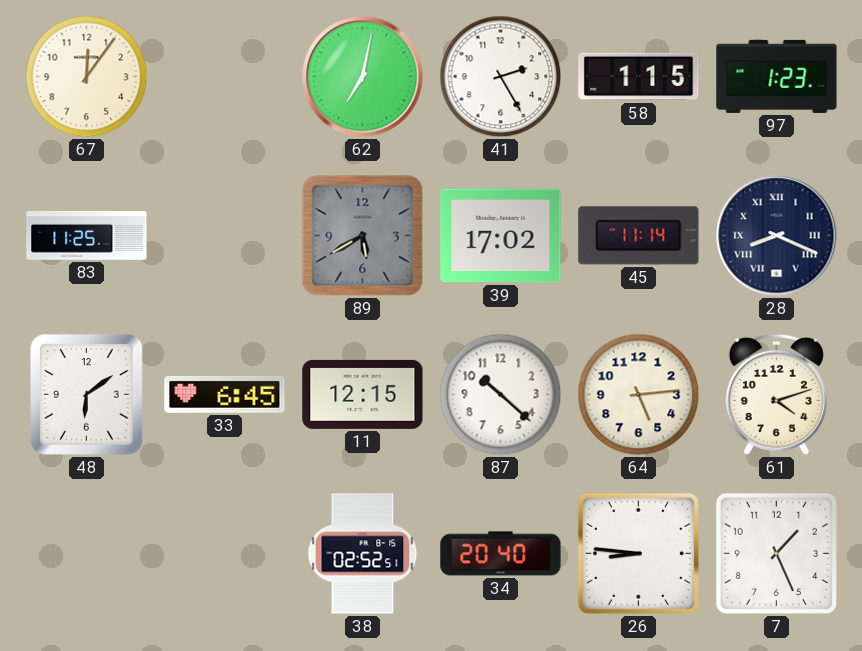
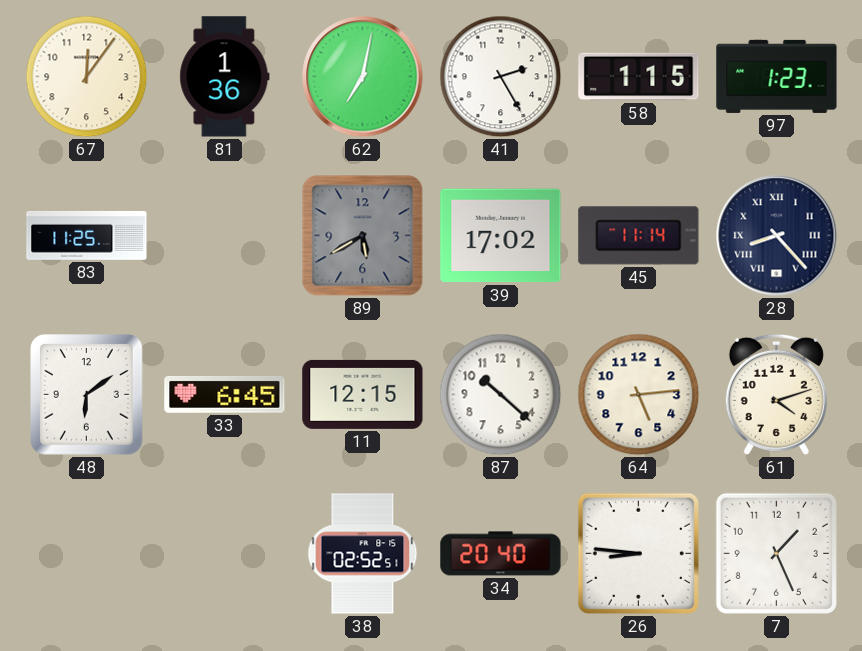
81: none -> 1:36
28: 8:19 -> 8:23
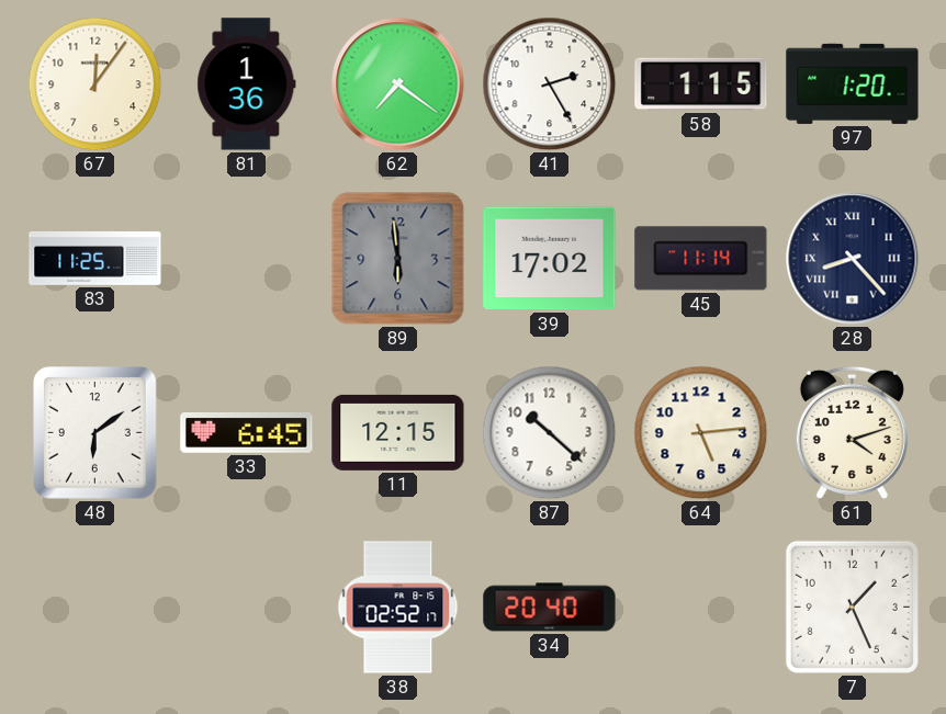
62: 7:02 -> 7:21
97: 1:23 -> 1:20
89: 5:40 -> 5:59
38: 02:52:51 -> 02:52:17
26: 8:46 -> none
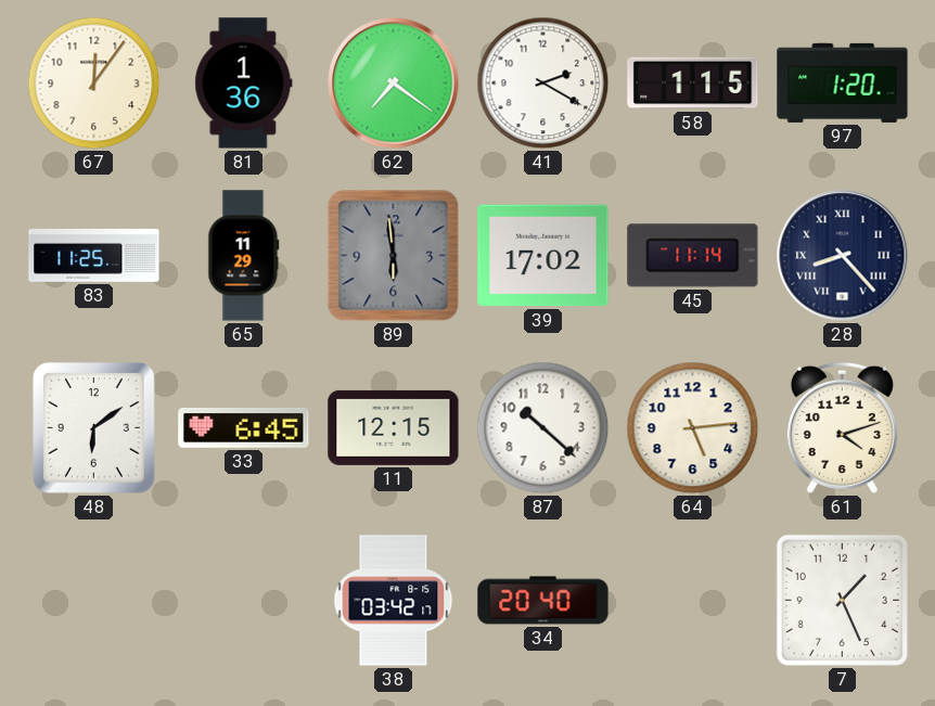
41: 2:25 -> 2:20
65: none -> 11:29
38: 02:52 -> 03:42
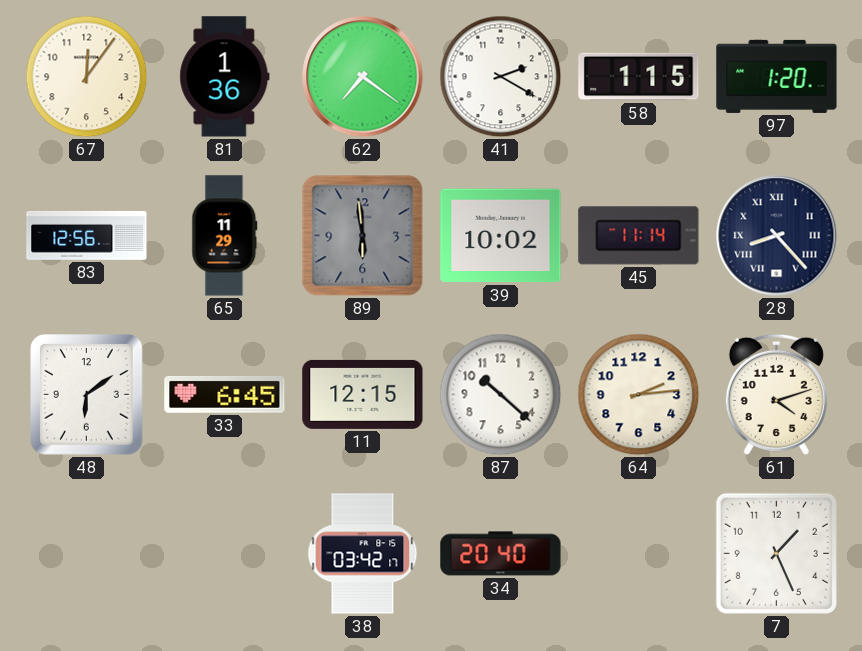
83: 11:25 -> 12:56
39: 17:02 -> 10:02
64: 5:14 -> 2:14
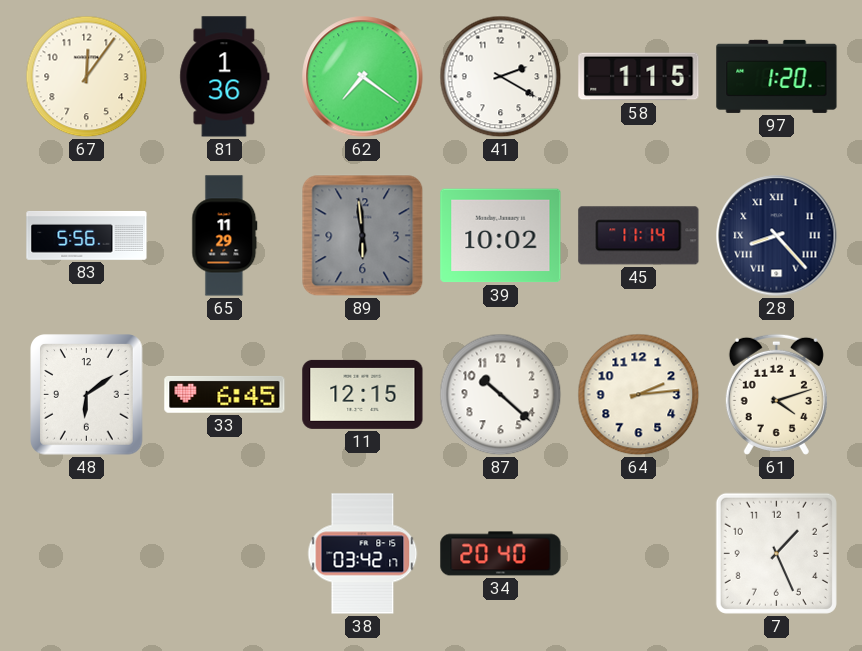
83: 12:56 -> 5:56
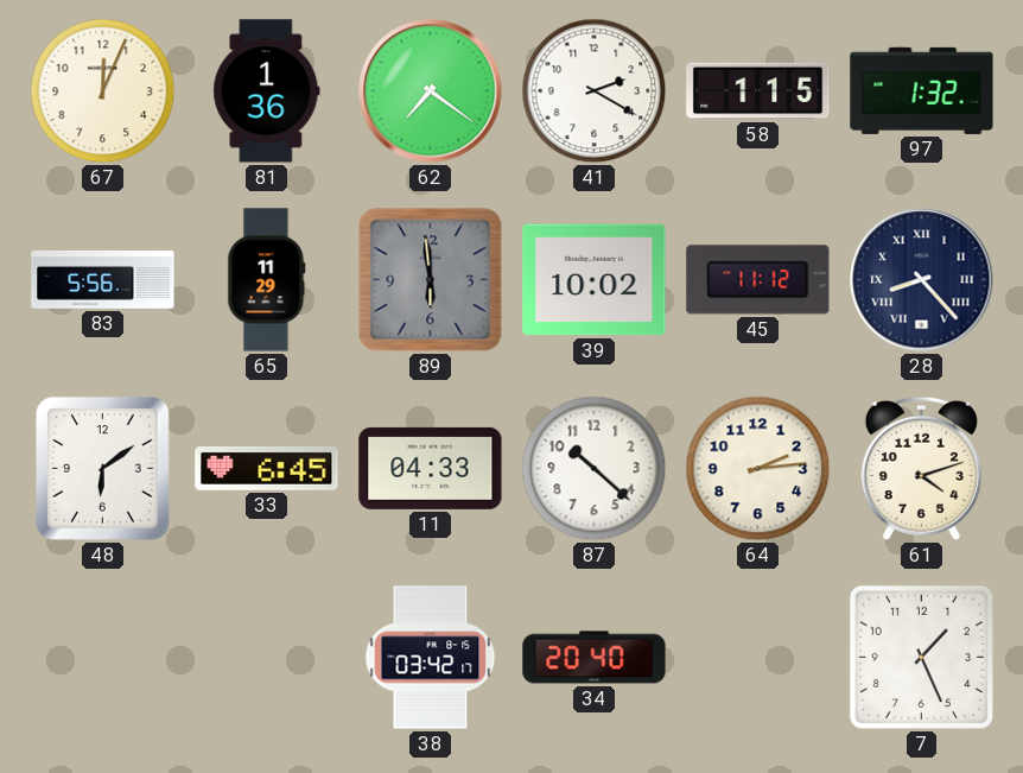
67: 12:06 -> 12:04
97: 1:20 -> 1:32
45: 11:14 -> 11:12
11: 12:15 -> 04:33
